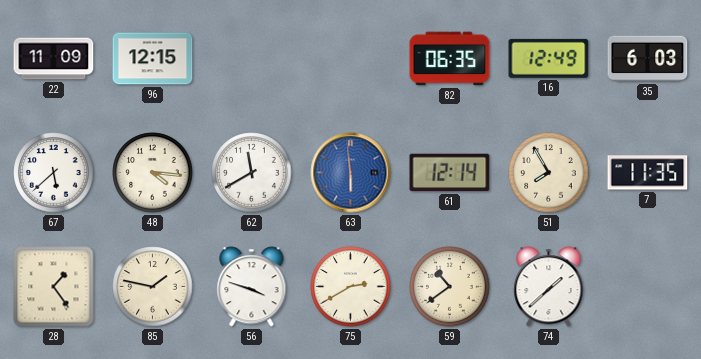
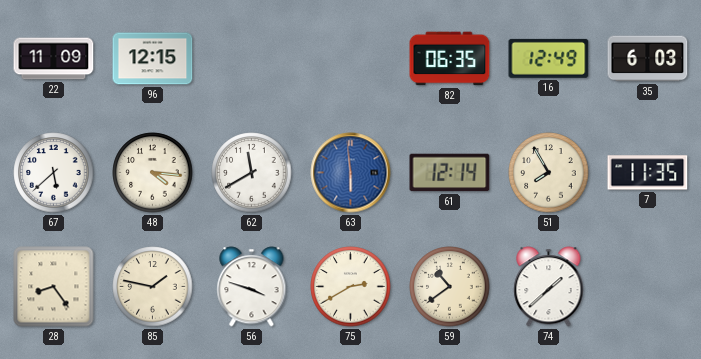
28: 1:24 -> 8:24
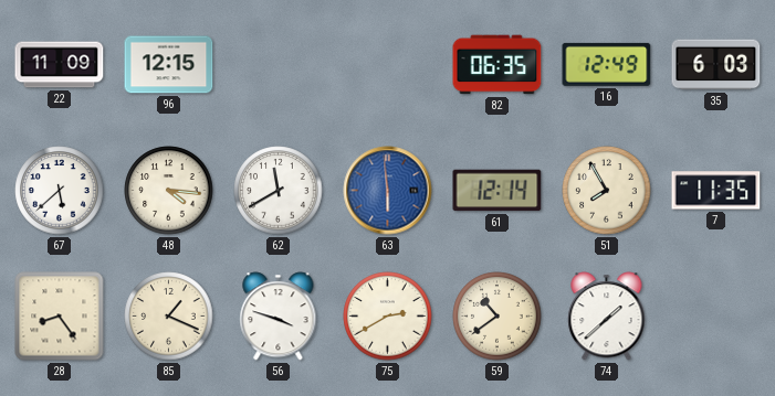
85: 1:47 -> 1:19
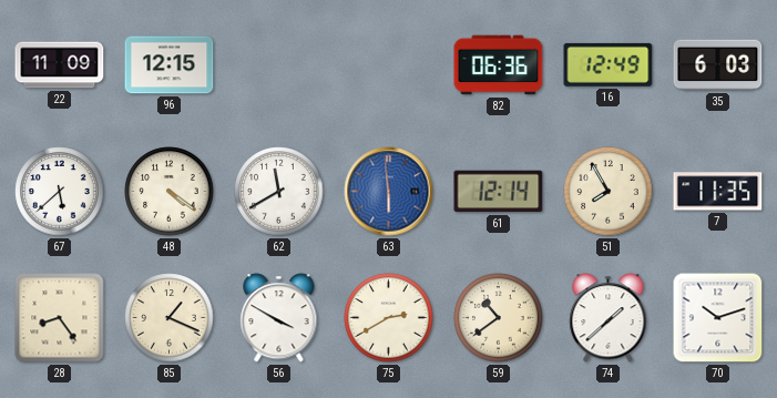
82: 06:35 -> 06:36
48: 4:16 -> 4:21
56: 3:48 -> 3:50
70: none -> 10:12
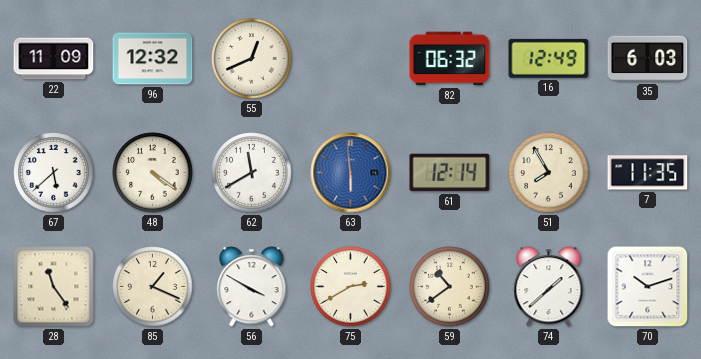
96: 12:15 -> 12:32
55: none -> 12:41
82: 06:36 -> 06:32
28: 8:24 -> 11:24
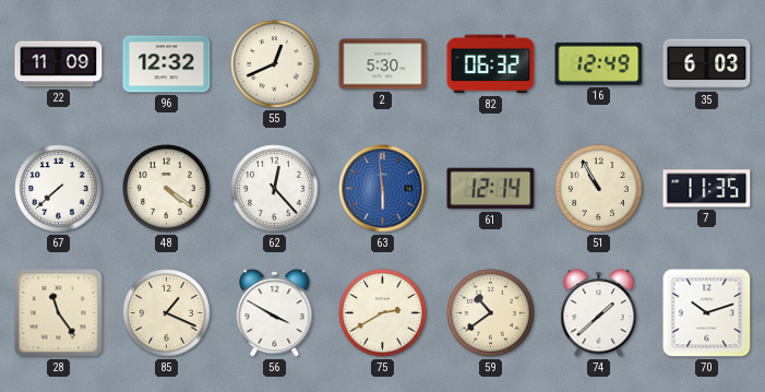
2: none -> 5:30
67: 5:38 -> 7:38
62: 11:40 -> 12:23
51: 7:55 -> 10:55
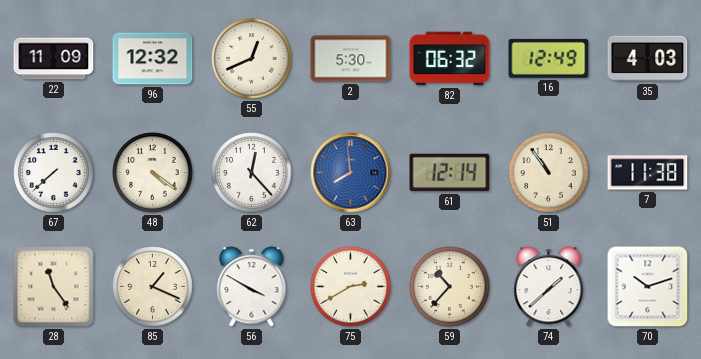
35: 6:03 -> 4:03
63: 5:59 -> 7:59
51: 10:55 -> 10:54
7: 11:35 -> 11:38
59: 10:39 -> 10:37
